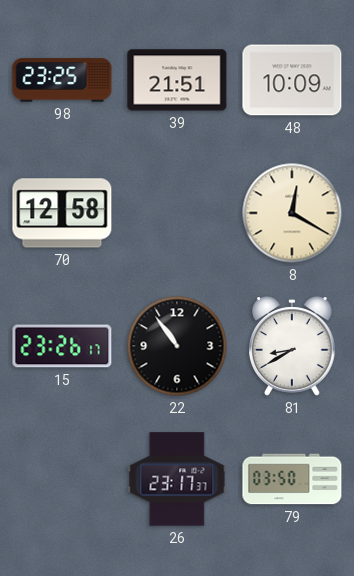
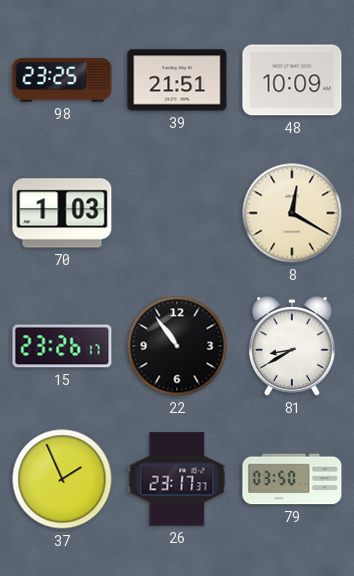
70: 12:58 -> 1:03
37: none -> 1:56
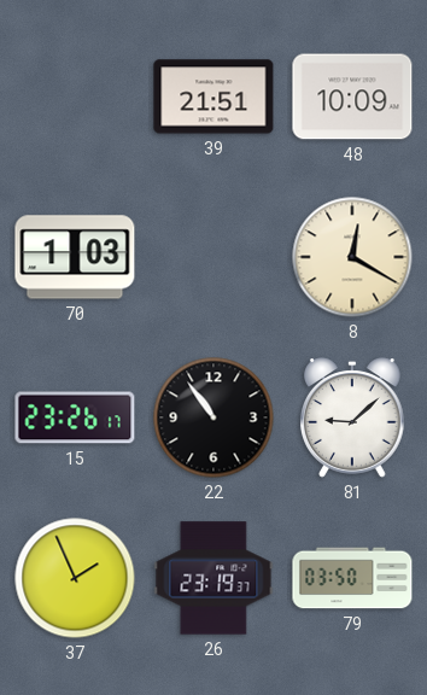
98: 23:25 -> none
81: 8:40 -> 9:08
26: 23:17 -> 23:19
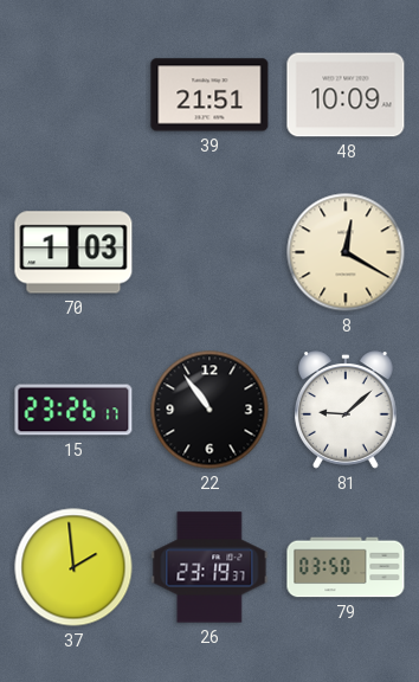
37: 1:56 -> 1:59
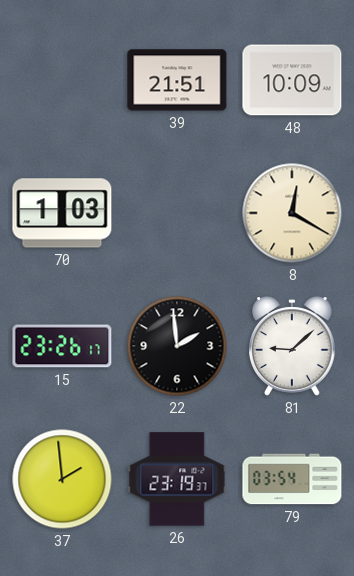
22: 10:54 -> 1:59
79: 03:50 -> 03:54
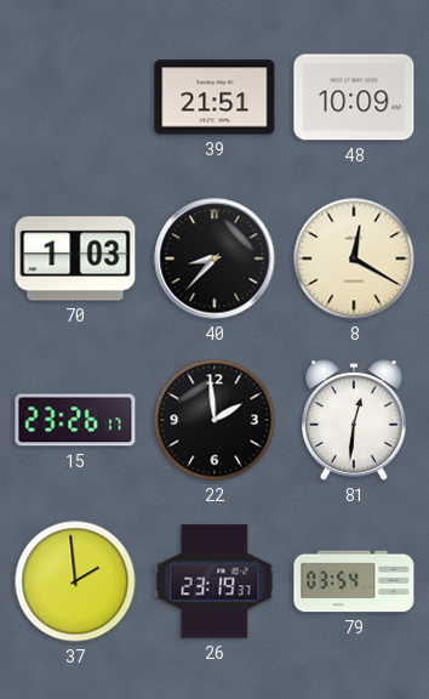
40: none -> 8:37
81: 9:08 -> 12:31
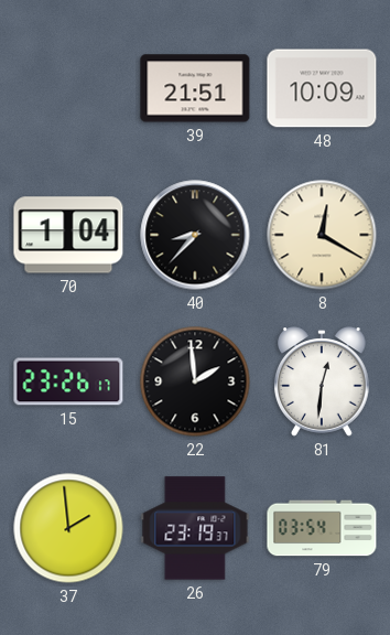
70: 1:03 -> 1:04
